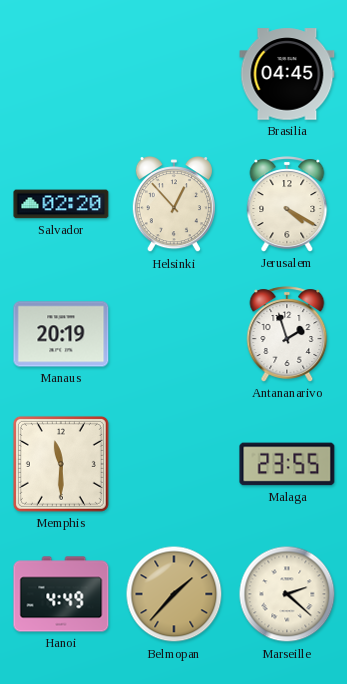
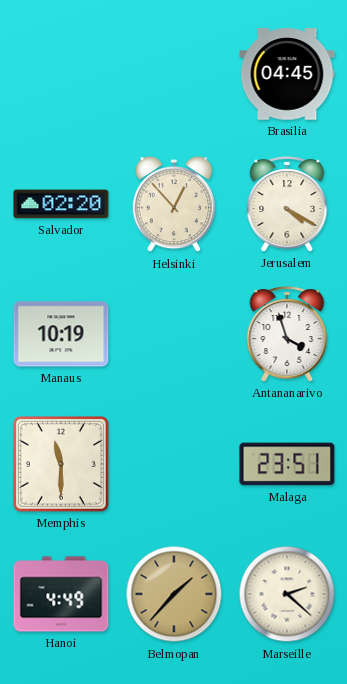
Manaus: 20:19 -> 10:19
Antananarivo: 1:57 -> 3:57
Malaga: 23:55 -> 23:51
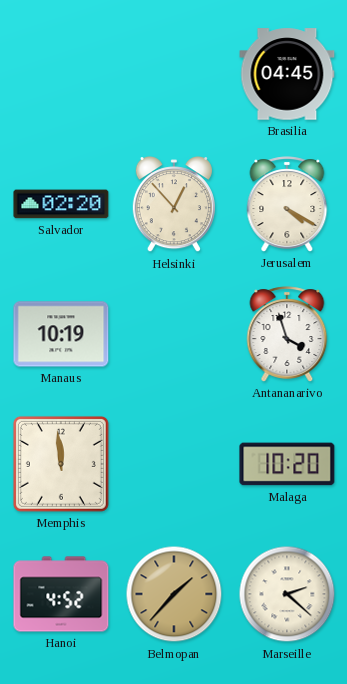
Memphis: 11:30 -> 11:59
Malaga: 23:51 -> 10:20
Hanoi: 4:49 -> 4:52
